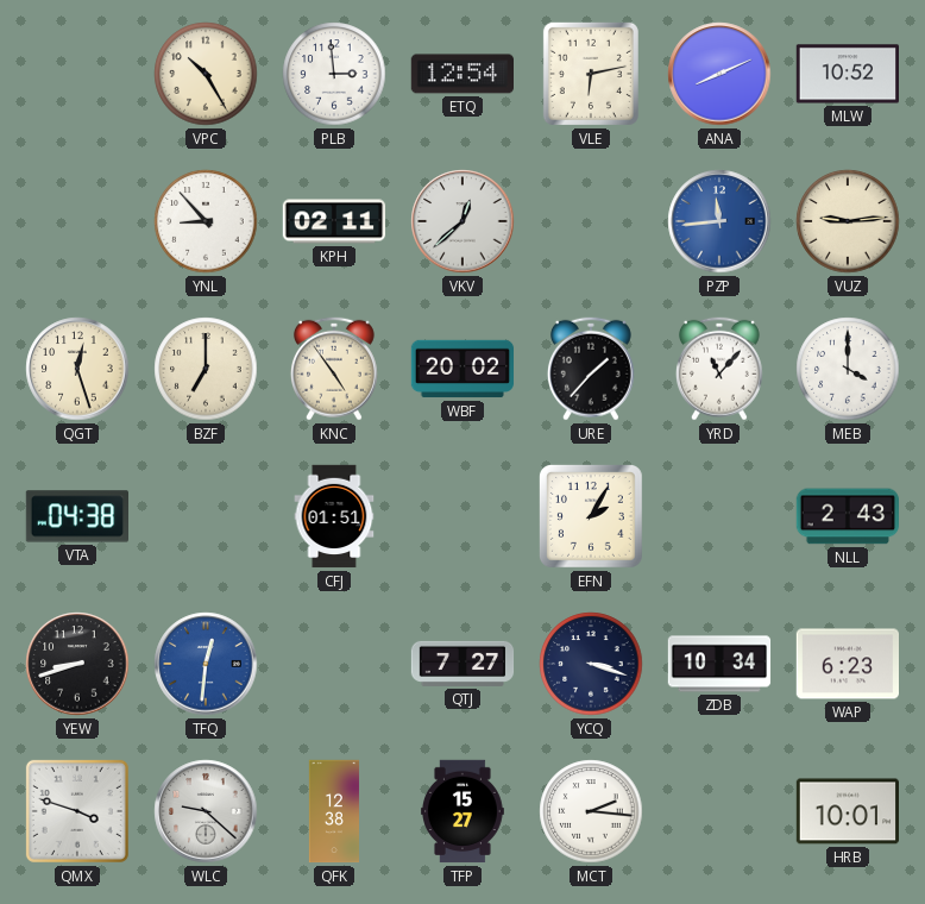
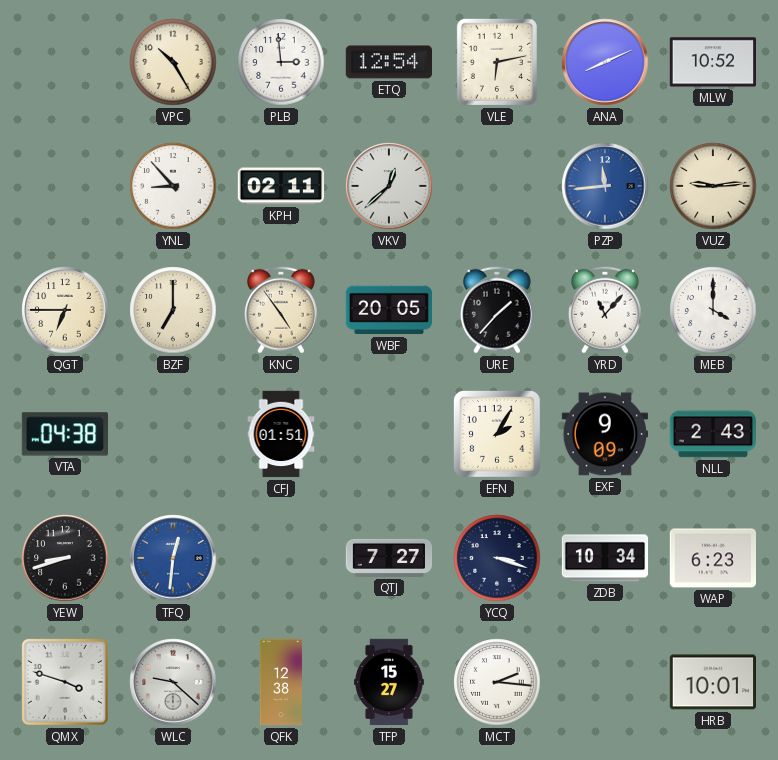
QGT: 12:27 -> 6:45
WBF: 20:02 -> 20:05
EXF: none -> 9:09
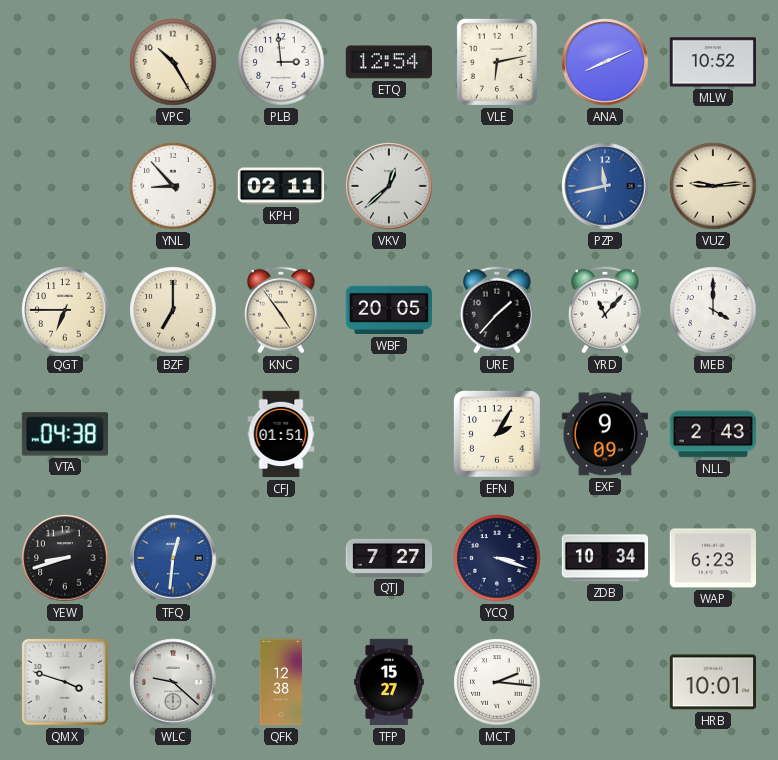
PZP: 11:44 -> 11:43
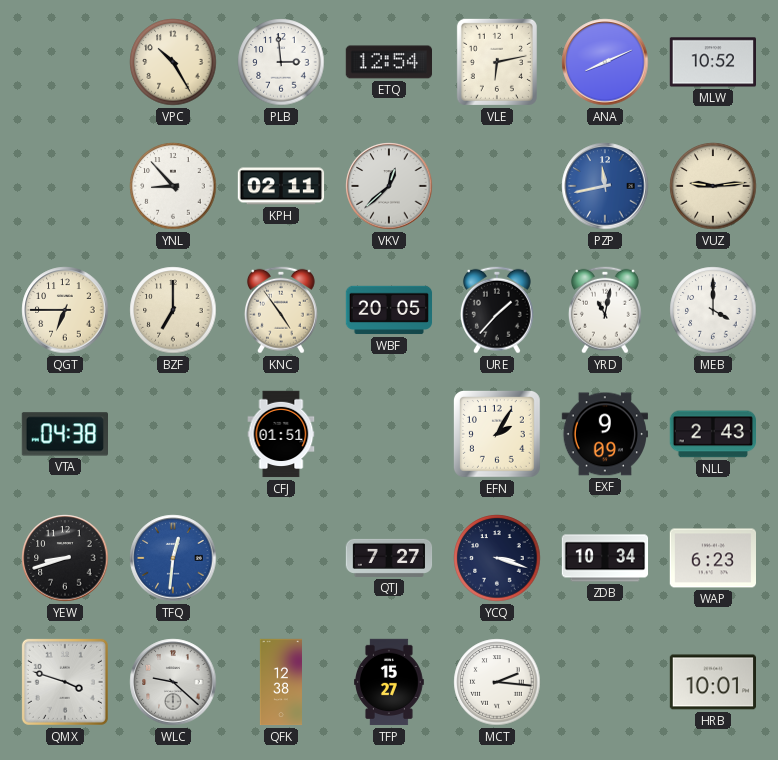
YRD: 11:07 -> 11:02
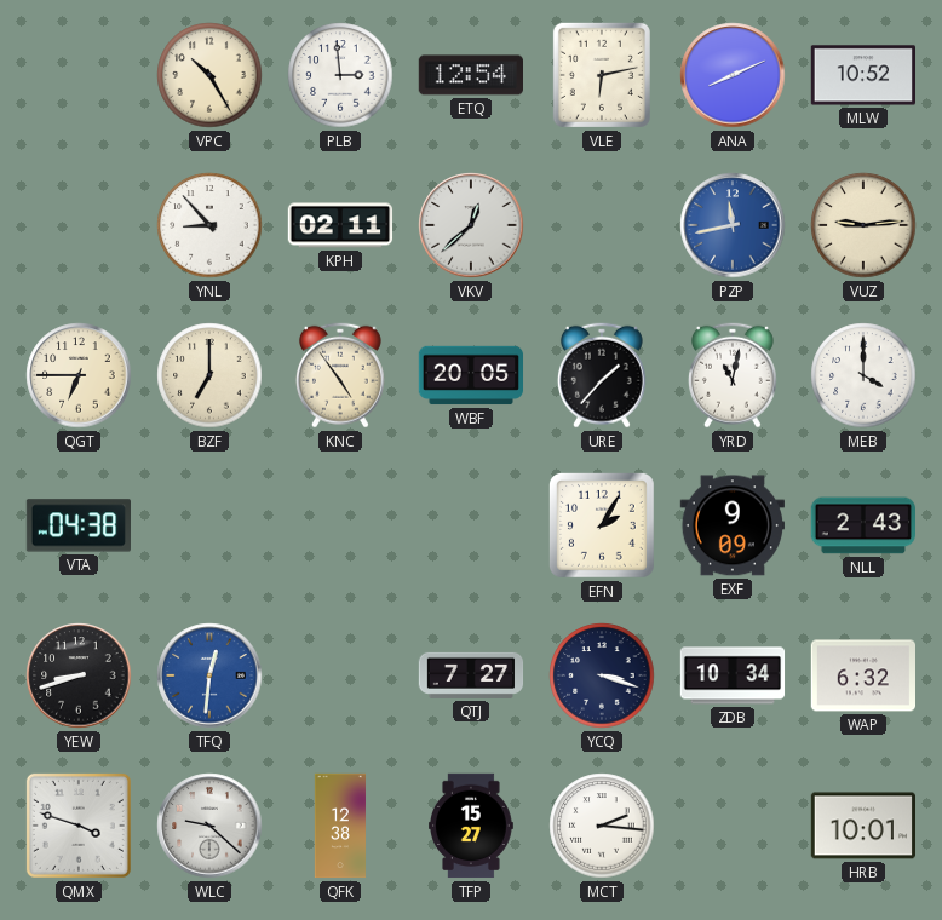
CFJ: 01:51 -> none
WAP: 6:23 -> 6:32
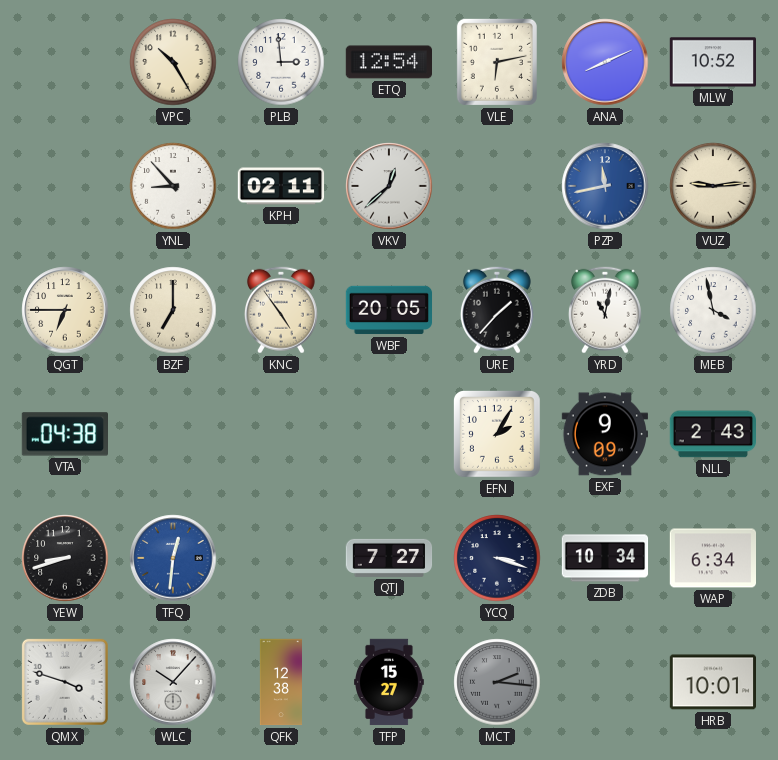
MEB: 4:00 -> 3:58
WAP: 6:32 -> 6:34
WLC: 9:22 -> 10:07
MCT dial: white -> grey
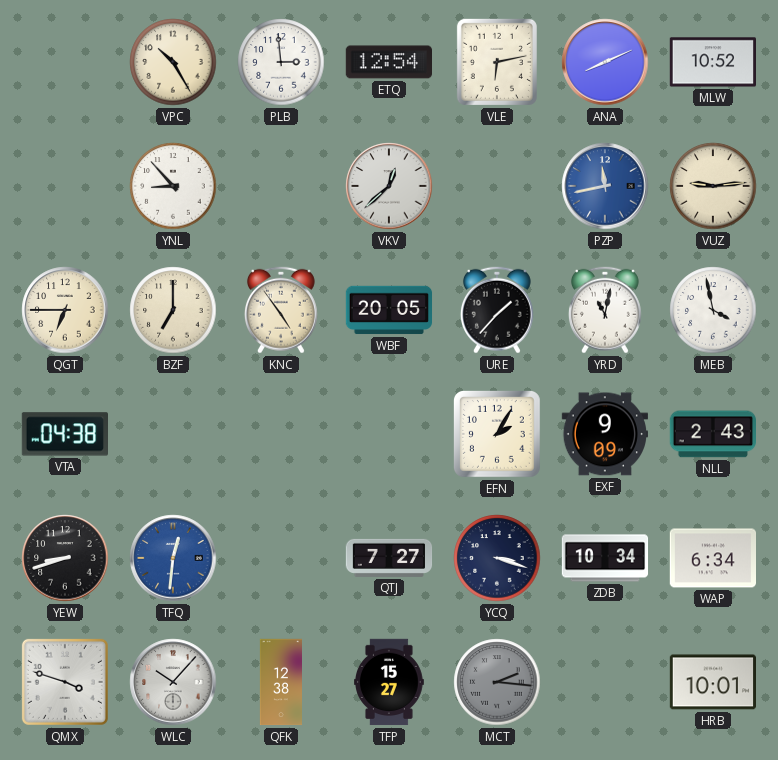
KPH: 02:11 -> none
